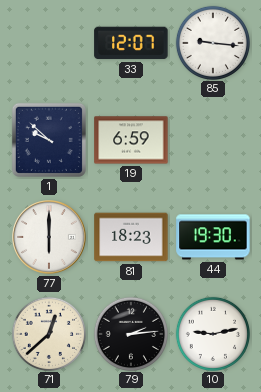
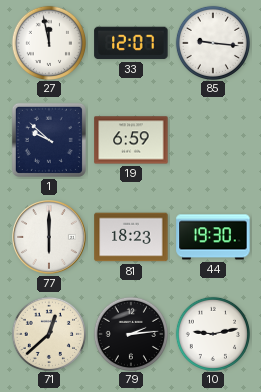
27: none -> 11:58
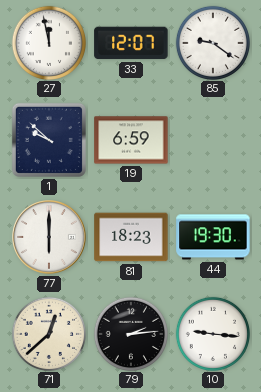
85: 9:16 -> 9:21
10: 9:13 -> 9:16
